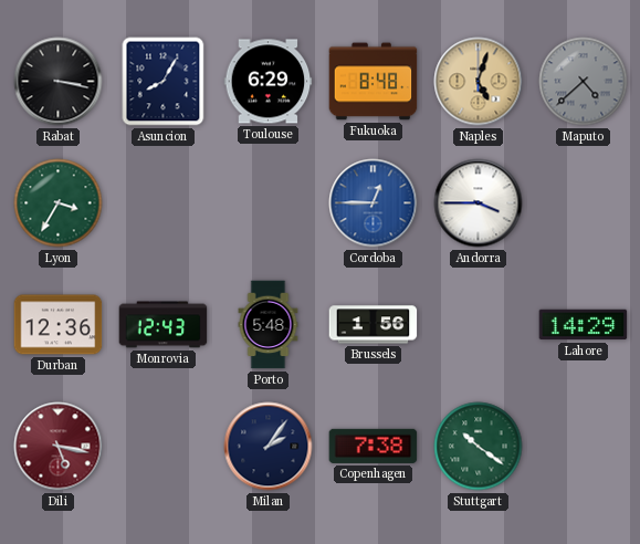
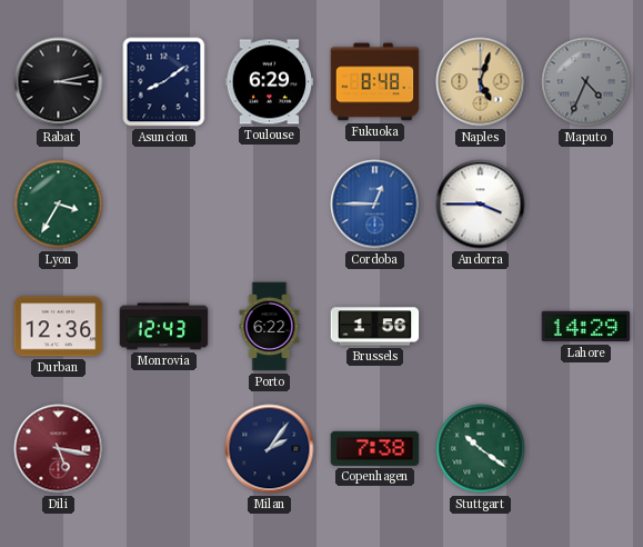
Rabat: 3:17 -> 3:13
Asuncion: 8:05 -> 8:09
Maputo: 4:38 -> 4:34
Porto: 5:48 -> 6:22
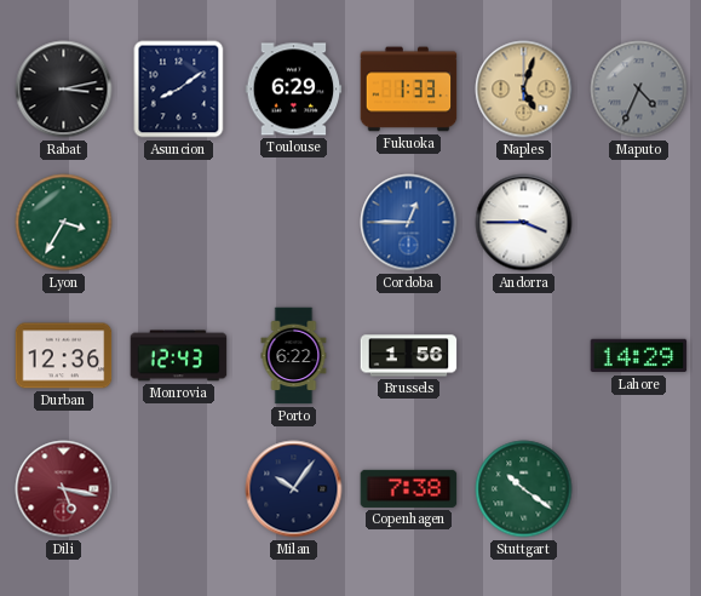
Fukuoka: 8:48 -> 1:33
Milan: 2:06 -> 10:06
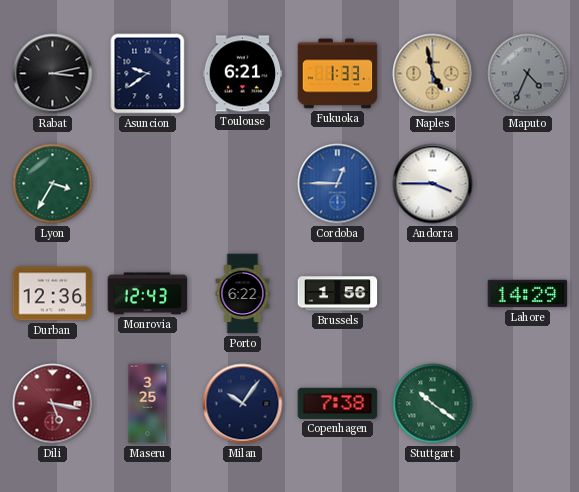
Asuncion: 8:09 -> 9:39
Toulouse: 6:29 -> 6:21
Naples: 5:03 -> 4:58
Maseru: none -> 3:25
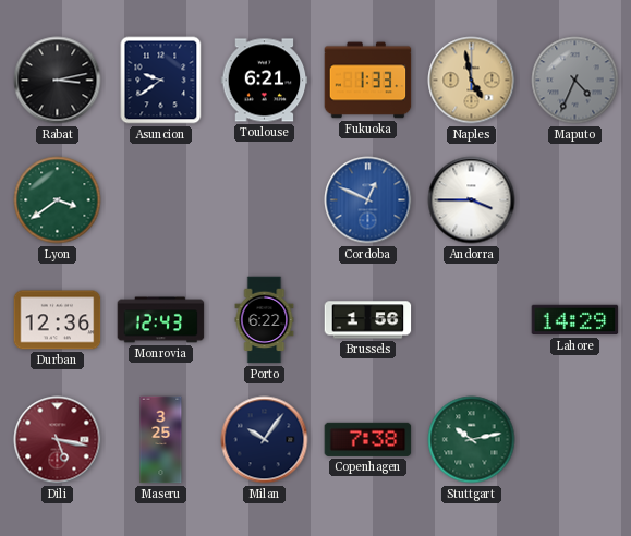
Lyon: 3:35 -> 3:39
Cordoba: 12:45 -> 12:49
Stuttgart: 10:21 -> 10:13
